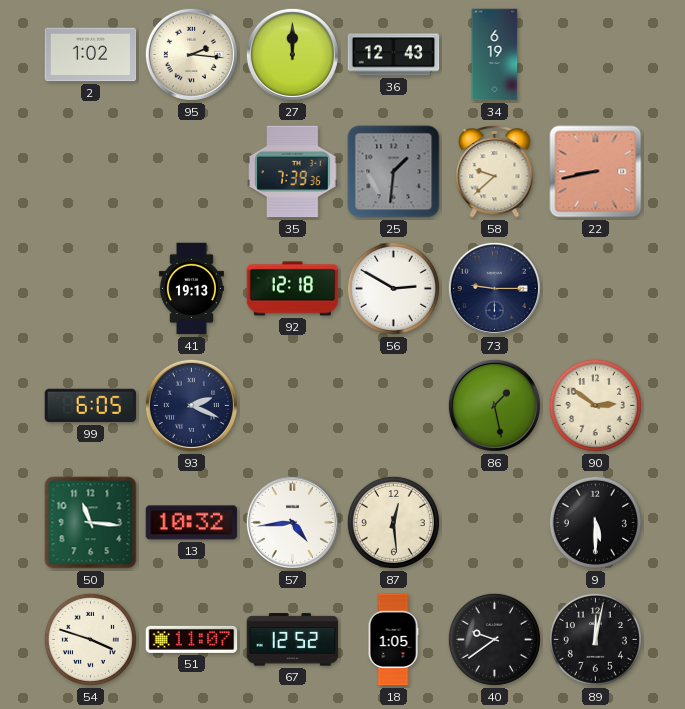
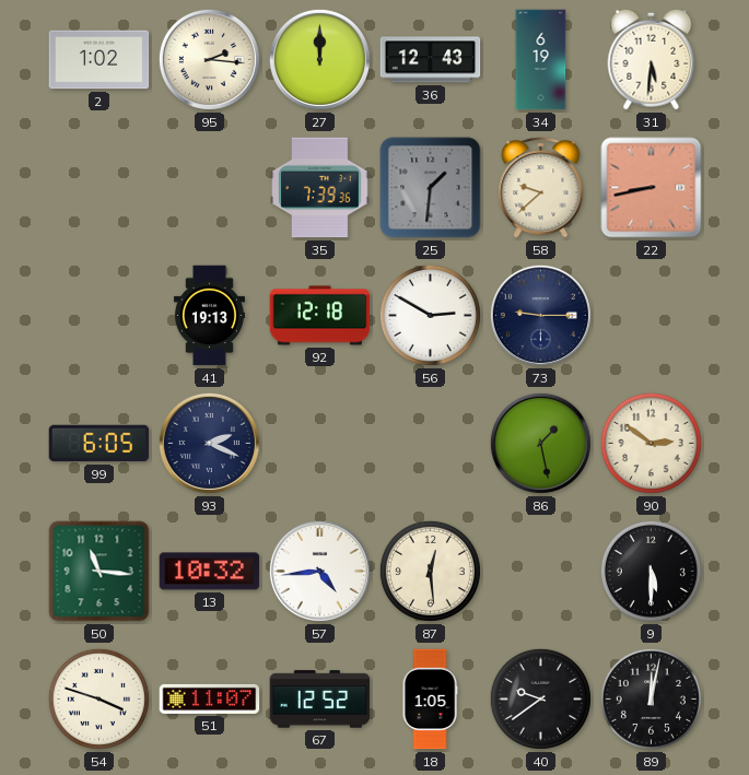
31: none -> 5:31
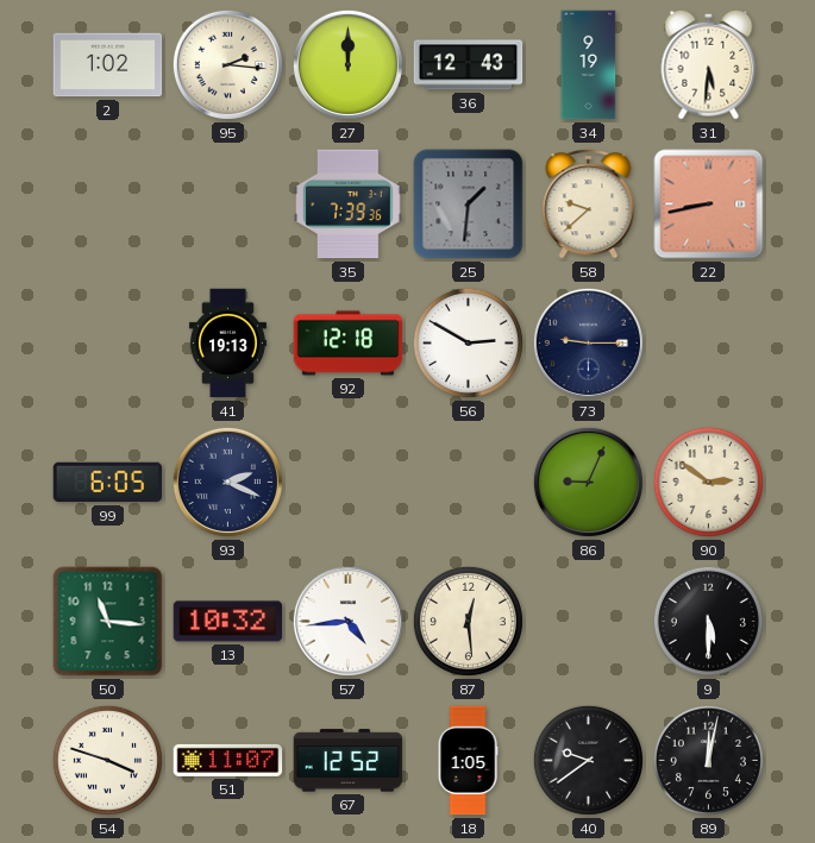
34: 6:19 -> 9:19
86: 1:28 -> 9:04
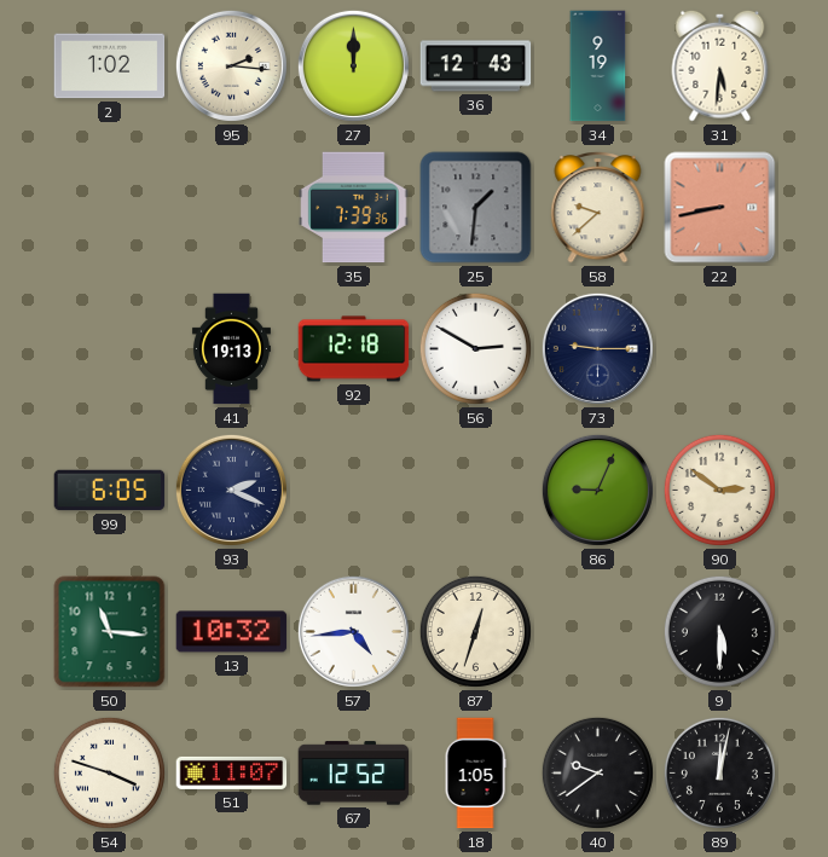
87: 12:29 -> 12:33
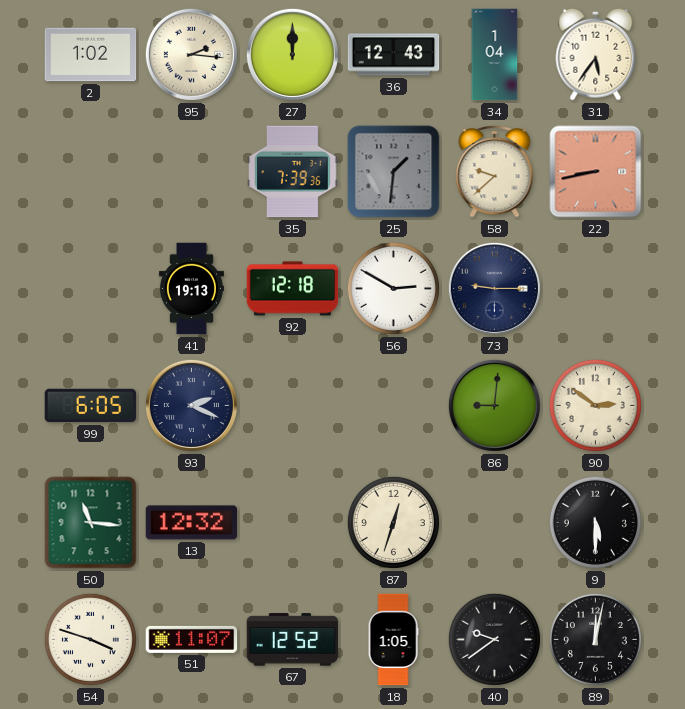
34: 9:19 -> 1:04
31: 5:31 -> 5:36
86: 9:04 -> 9:01
13: 10:32 -> 12:32
57: 4:44 -> none
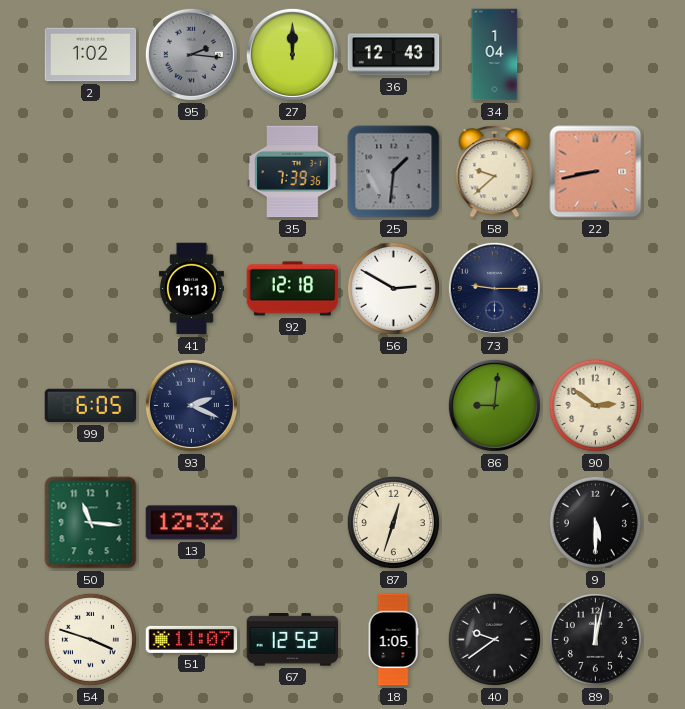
95 dial: cream -> grey
31: 5:36 -> none
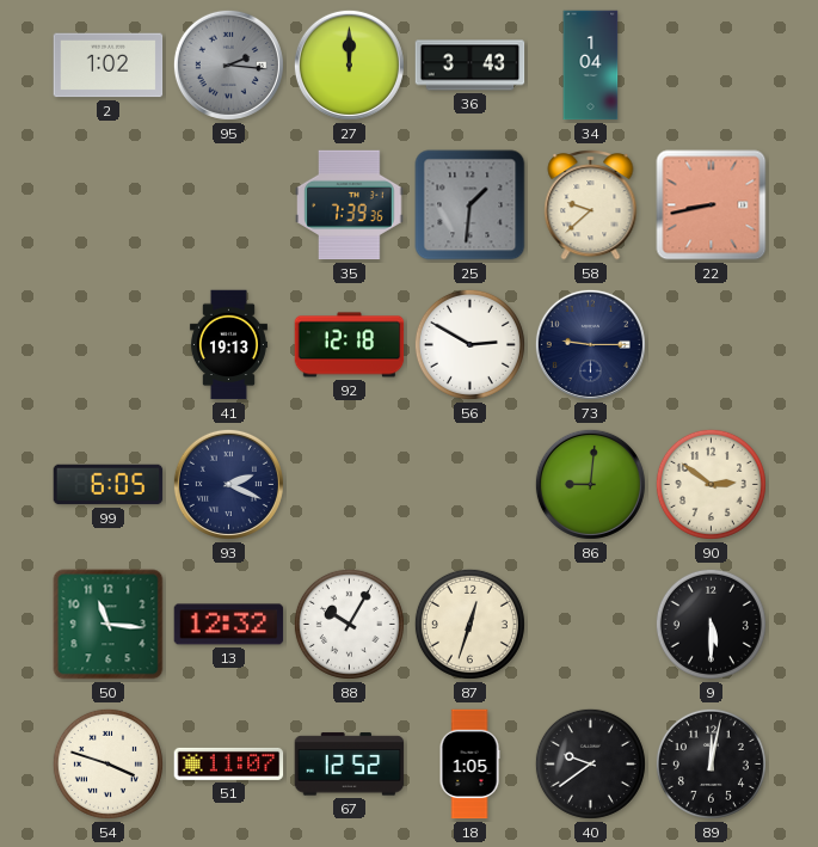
36: 12:43 -> 3:43
88: none -> 10:05
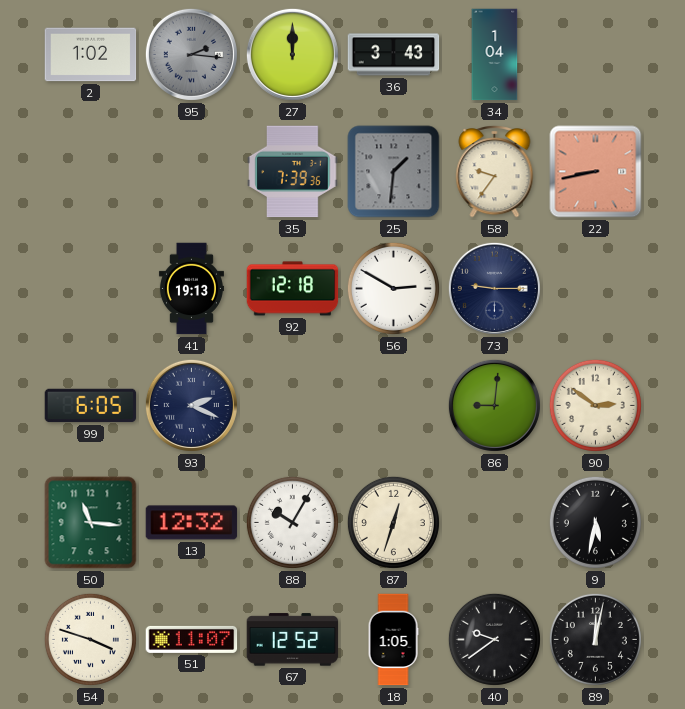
58: 9:38 -> 9:36
9: 5:30 -> 5:32
